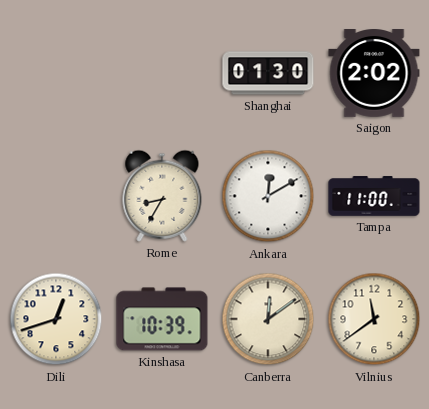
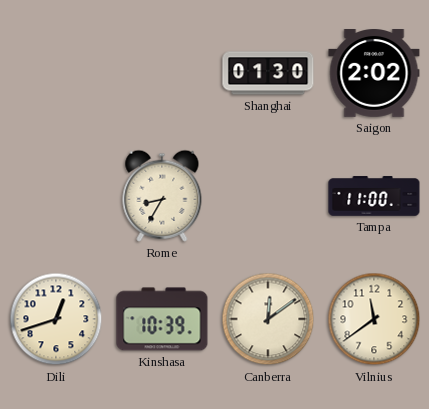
Ankara: 12:10 -> none
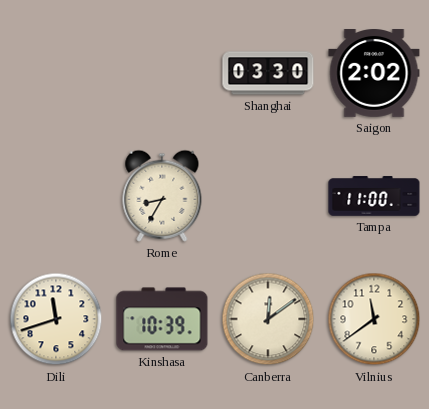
Shanghai: 01:30 -> 03:30
Dili: 12:42 -> 11:42
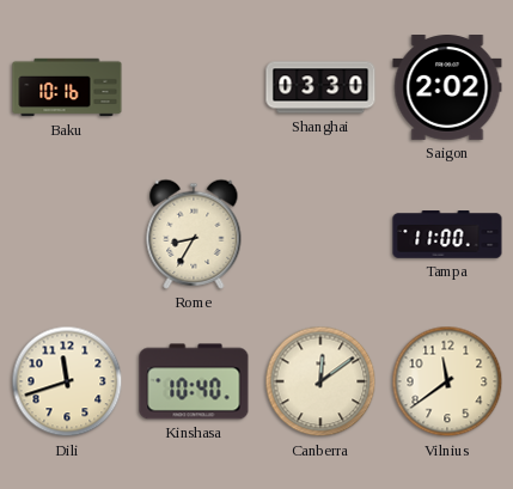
Baku: none -> 10:16
Kinshasa: 10:39 -> 10:40
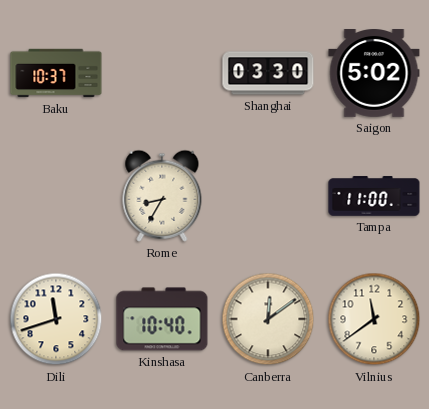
Baku: 10:16 -> 10:37
Saigon: 2:02 -> 5:02
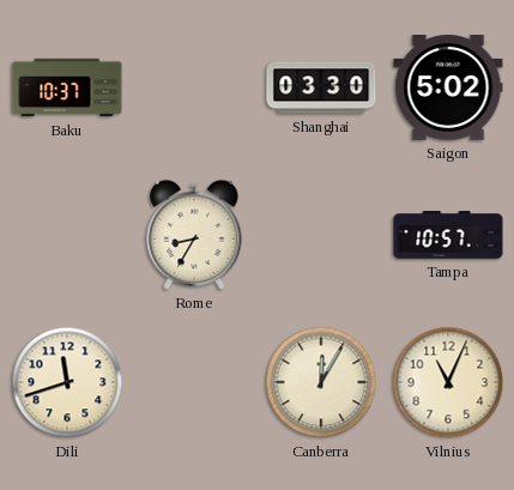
Tampa: 11:00 -> 10:57
Kinshasa: 10:40 -> none
Canberra: 12:09 -> 12:05
Vilnius: 11:39 -> 11:04
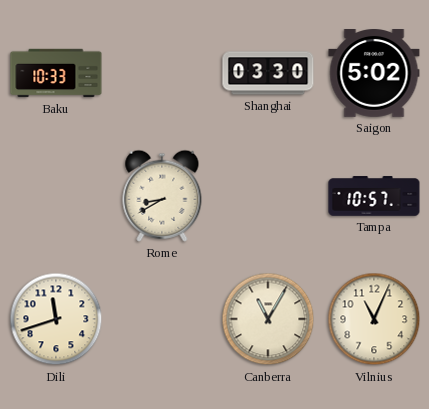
Baku: 10:37 -> 10:33
Rome: 8:35 -> 8:40
Canberra: 12:05 -> 11:05
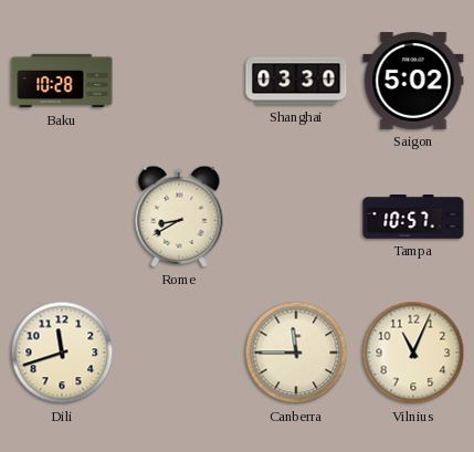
Baku: 10:33 -> 10:28
Canberra: 11:05 -> 11:45
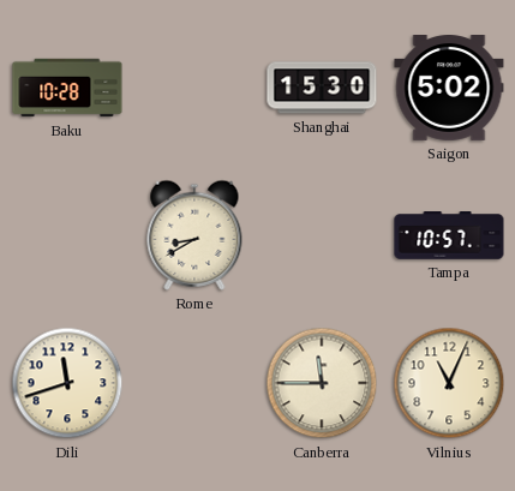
Shanghai: 03:30 -> 15:30
